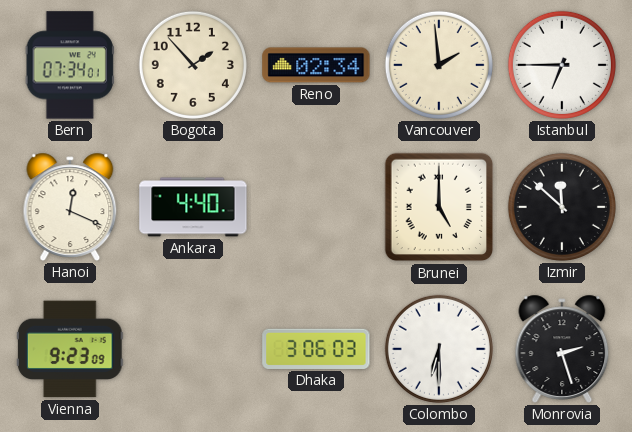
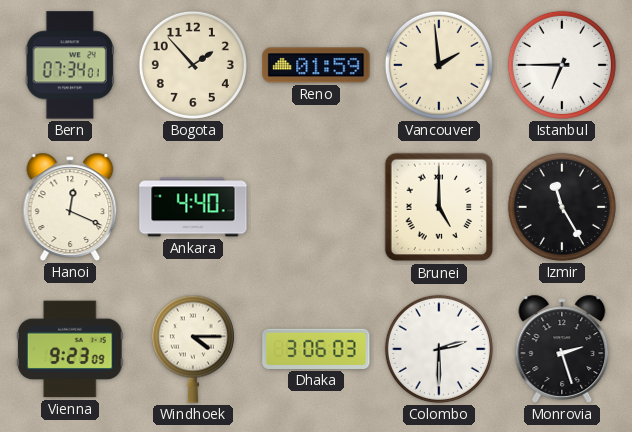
Reno: 02:34 -> 01:59
Izmir: 11:52 -> 11:25
Windhoek: none -> 4:15
Colombo: 6:30 -> 2:30
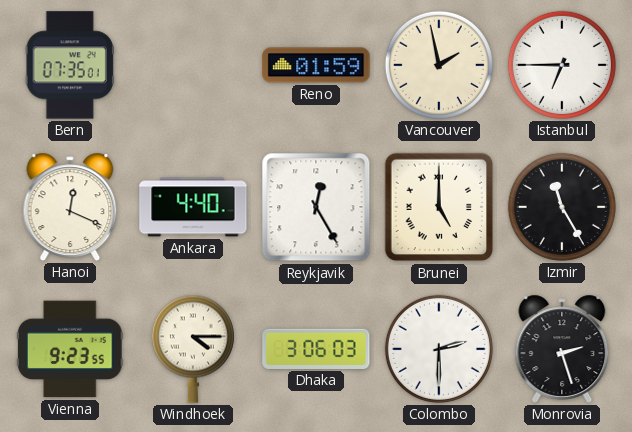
Bern: 07:34 -> 07:35
Bogota: 1:53 -> none
Vancouver: 1:59 -> 1:58
Reykjavik: none -> 12:25
Vienna: 9:23:09 -> 9:23:55
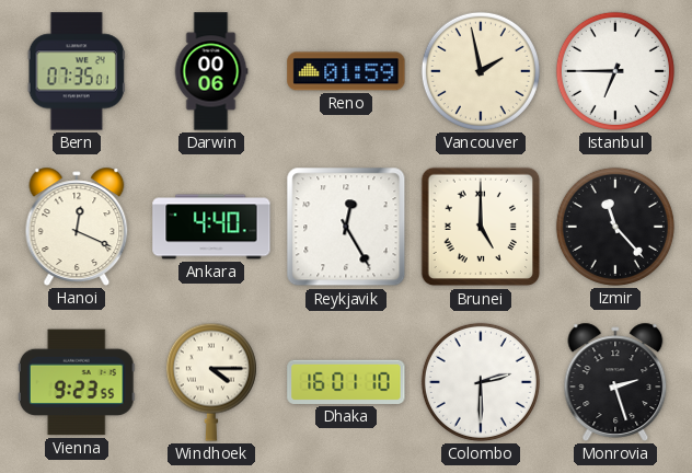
Darwin: none -> 00:06
Izmir: 11:25 -> 11:23
Dhaka: 3:06 -> 16:01
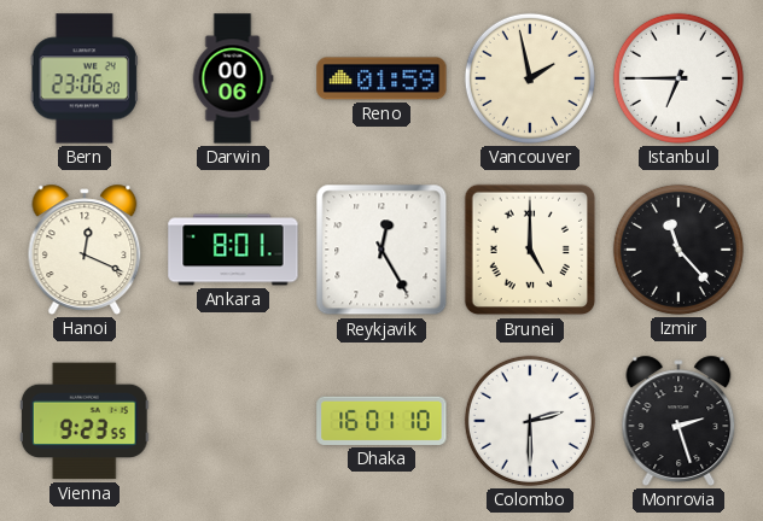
Bern: 07:35 -> 23:06
Ankara: 4:40 -> 8:01
Windhoek: 4:15 -> none
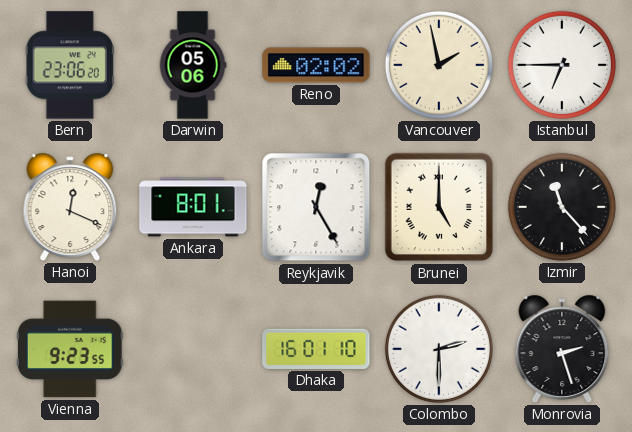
Darwin: 00:06 -> 05:06
Reno: 01:59 -> 02:02
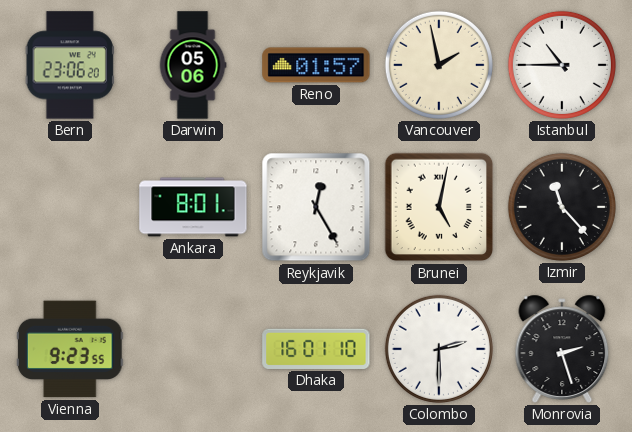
Reno: 02:02 -> 01:57
Istanbul: 6:45 -> 10:45
Hanoi: 12:19 -> none
Brunei: 5:00 -> 5:02
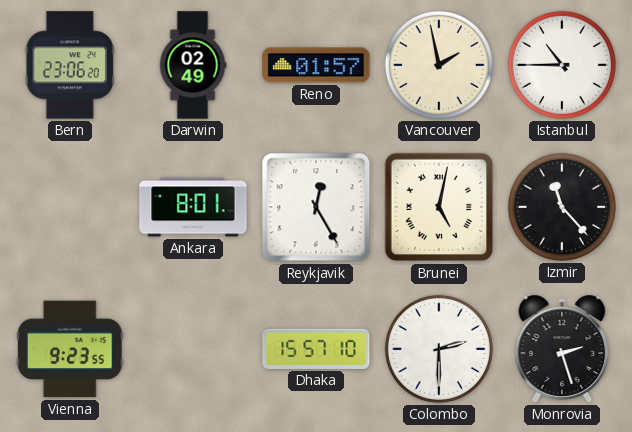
Darwin: 05:06 -> 02:49
Dhaka: 16:01 -> 15:57
